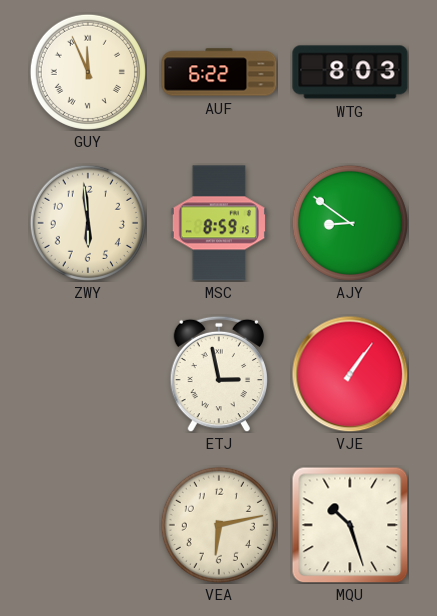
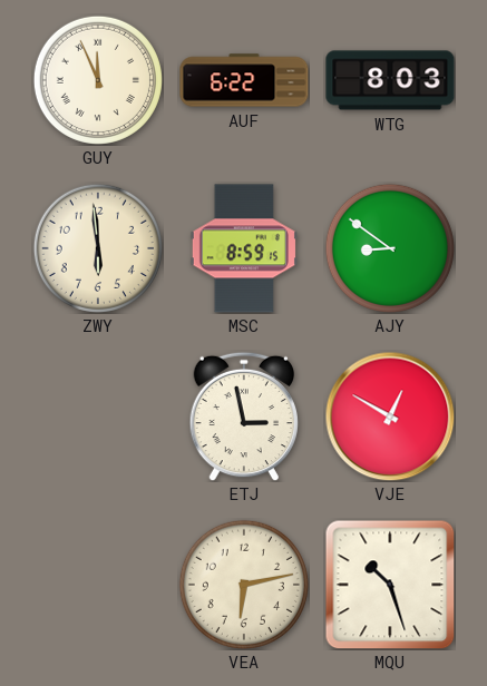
VJE: 1:06 -> 12:50
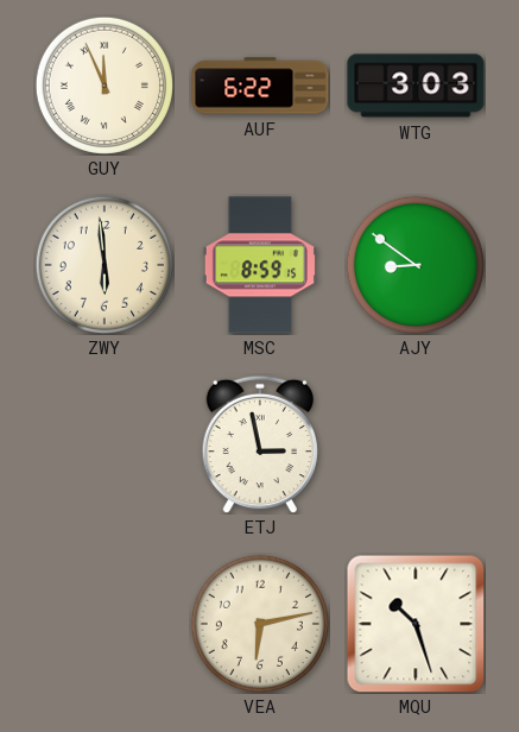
WTG: 8:03 -> 3:03
VJE: 12:50 -> none
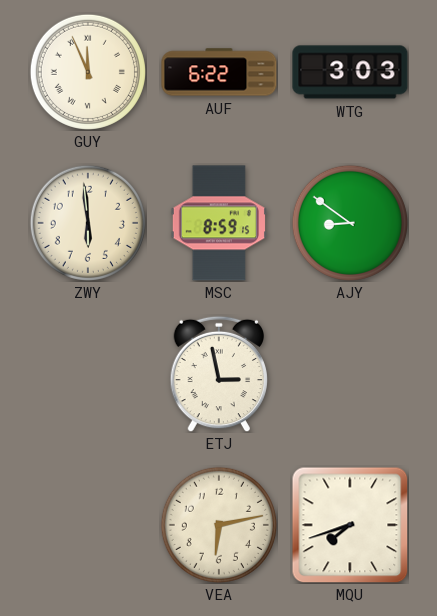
MQU: 10:27 -> 7:42
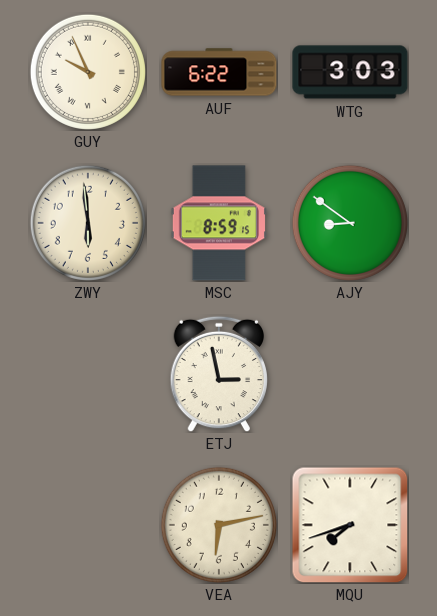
GUY: 11:56 -> 9:56
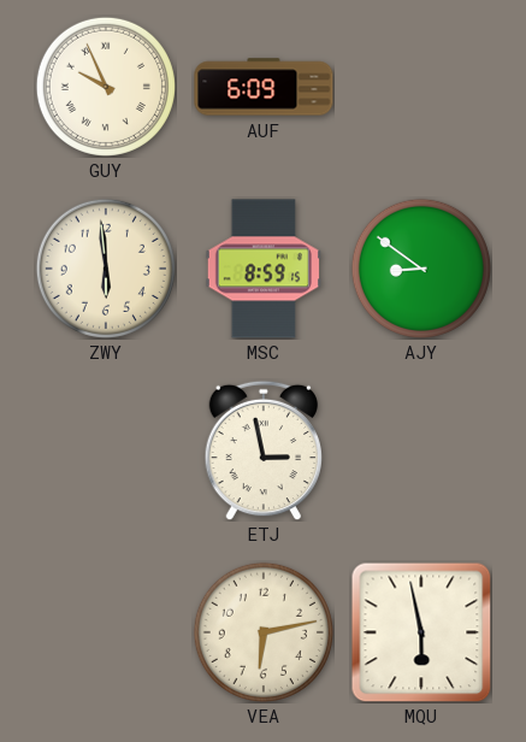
AUF: 6:22 -> 6:09
WTG: 3:03 -> none
MQU: 7:42 -> 5:58
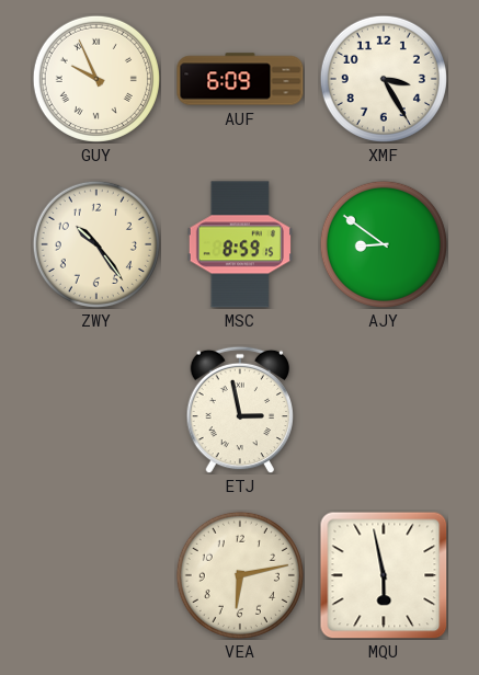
XMF: none -> 3:25
ZWY: 5:59 -> 10:24
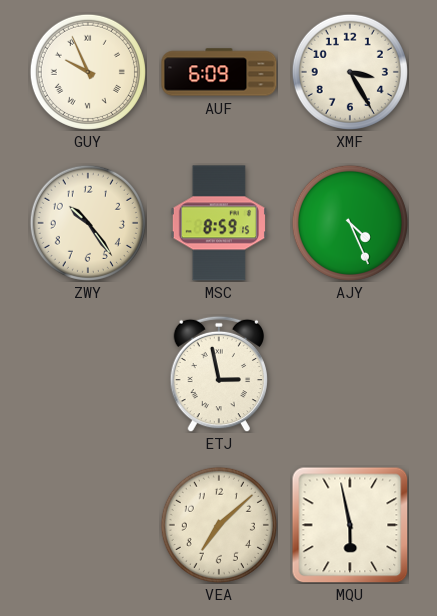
AJY: 8:51 -> 4:26
VEA: 6:13 -> 7:08
